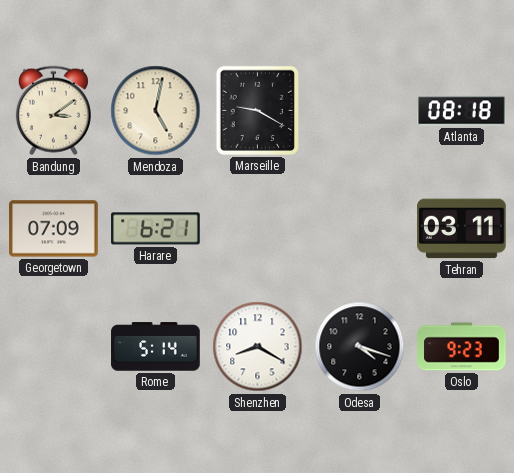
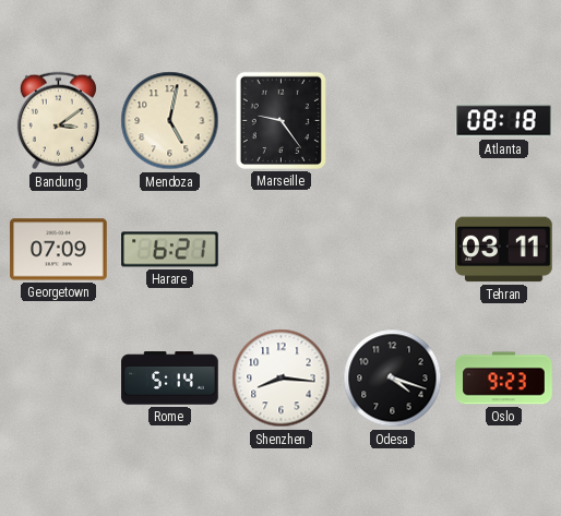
Marseille: 9:20 -> 9:24
Shenzhen: 8:20 -> 8:16
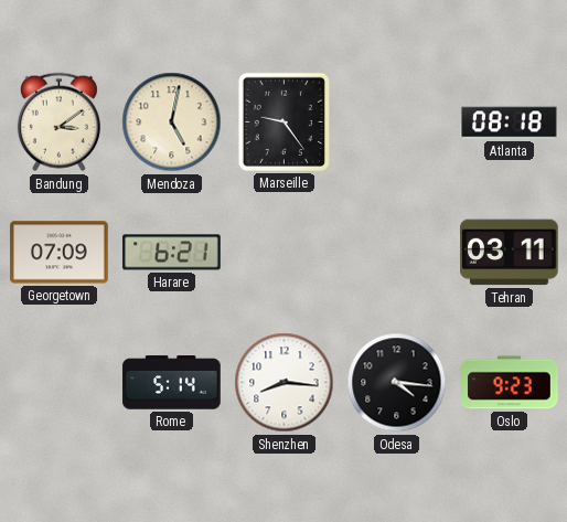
Odesa: 4:18 -> 4:16
